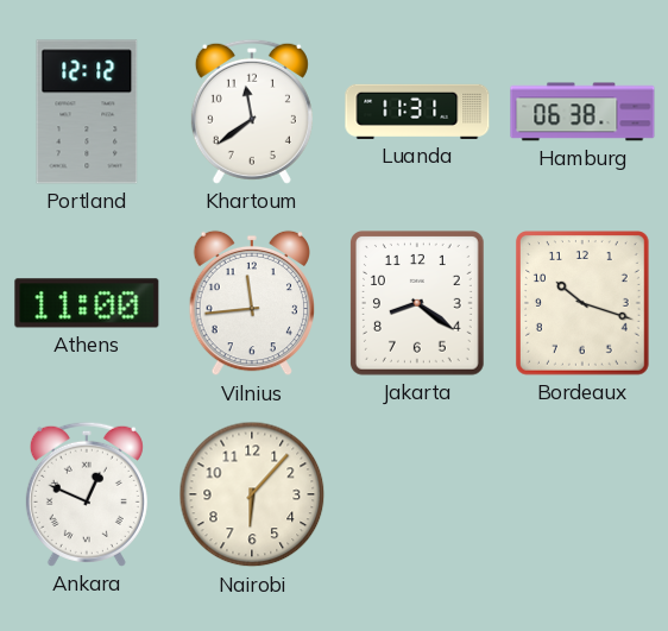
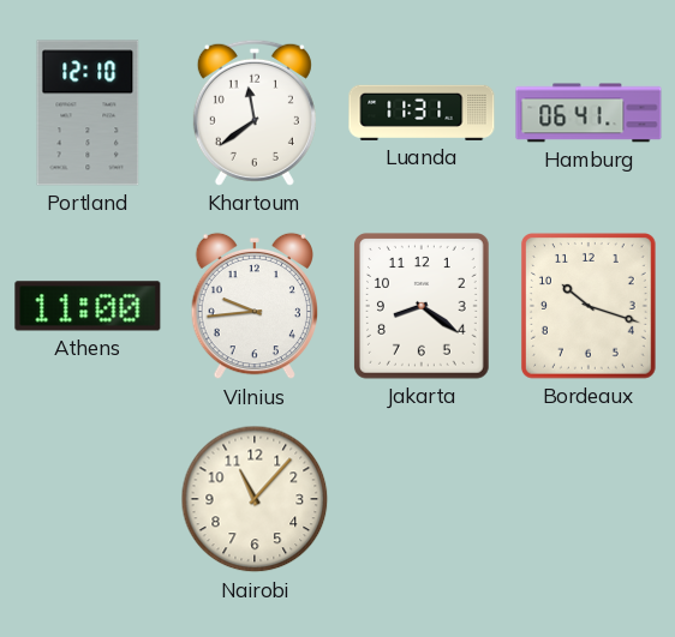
Portland: 12:12 -> 12:10
Hamburg: 06:38 -> 06:41
Vilnius: 11:44 -> 9:44
Ankara: 12:49 -> none
Nairobi: 6:07 -> 11:07
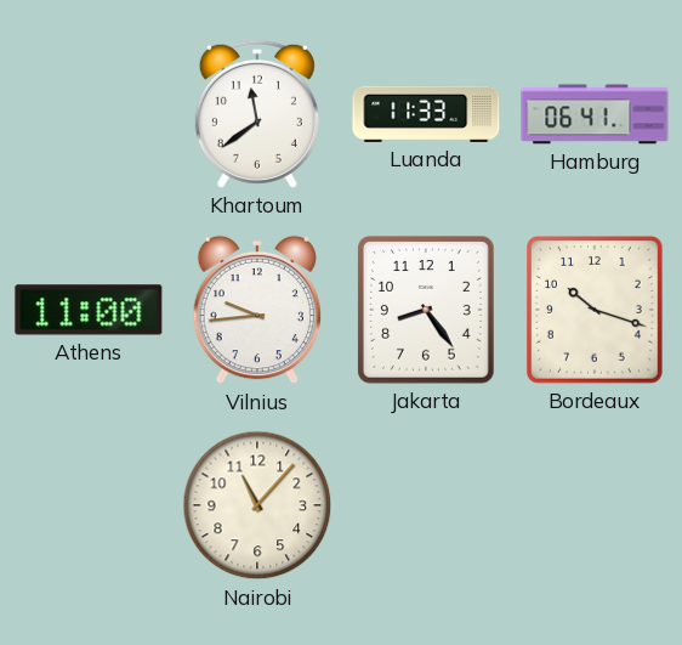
Portland: 12:10 -> none
Luanda: 11:31 -> 11:33
Jakarta: 8:21 -> 8:24
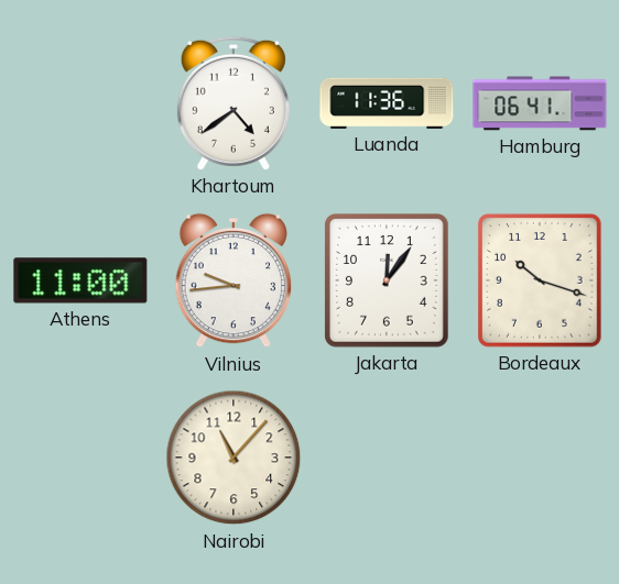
Khartoum: 11:39 -> 4:39
Luanda: 11:33 -> 11:36
Jakarta: 8:24 -> 12:06
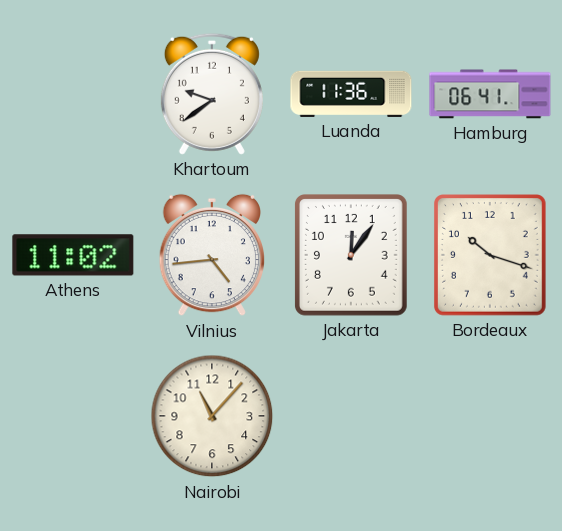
Khartoum: 4:39 -> 9:39
Athens: 11:00 -> 11:02
Vilnius: 9:44 -> 4:44
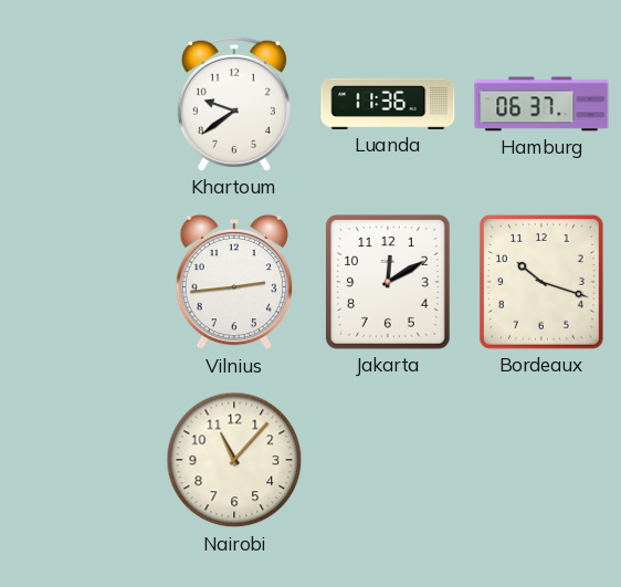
Hamburg: 06:41 -> 06:37
Athens: 11:02 -> none
Vilnius: 4:44 -> 2:44
Jakarta: 12:06 -> 12:10
